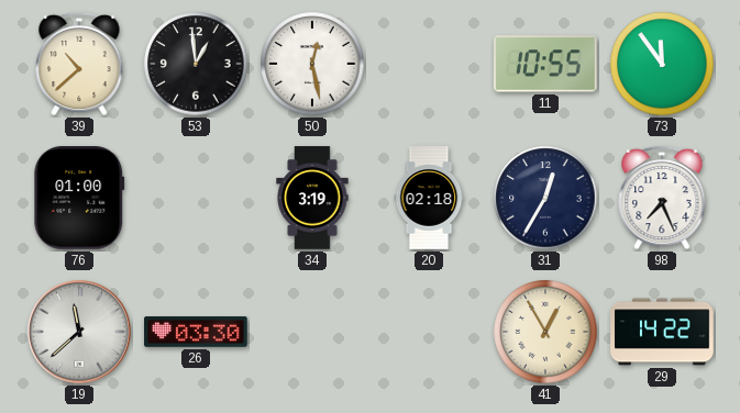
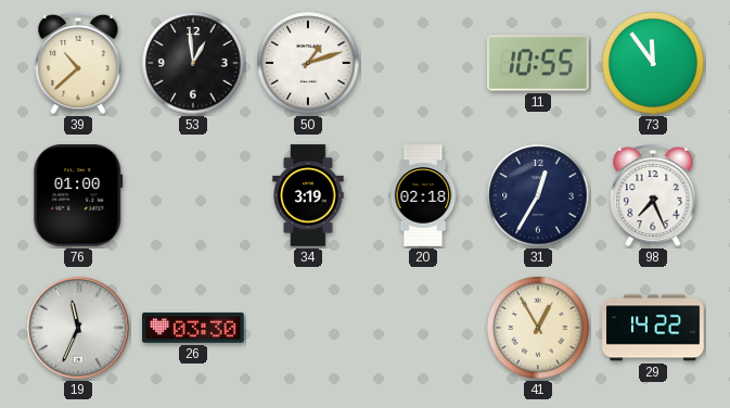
50: 12:28 -> 1:12
19: 11:38 -> 11:34
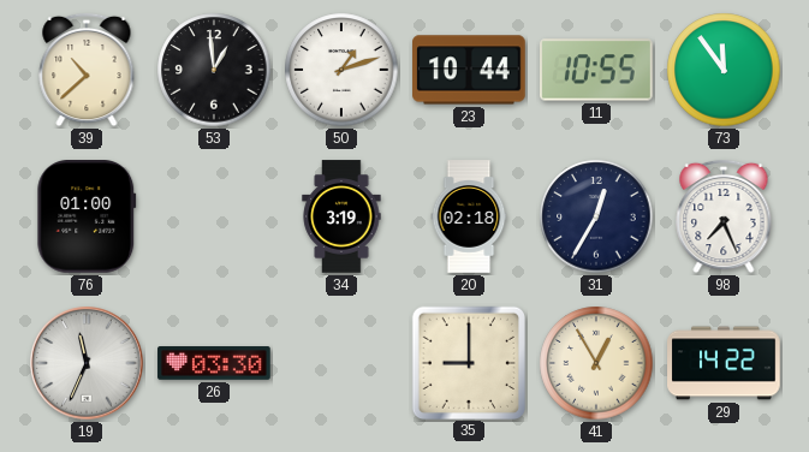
23: none -> 10:44
35: none -> 9:00
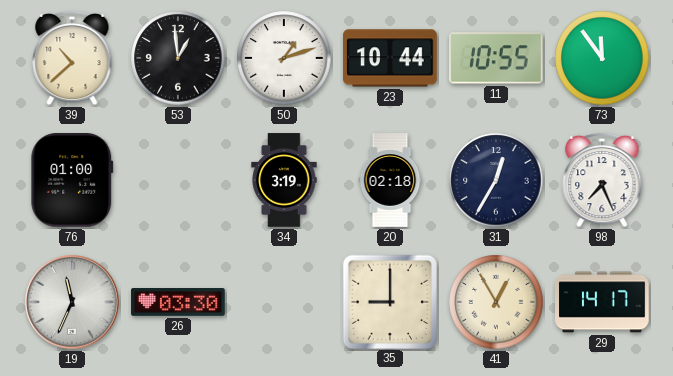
29: 14:22 -> 14:17
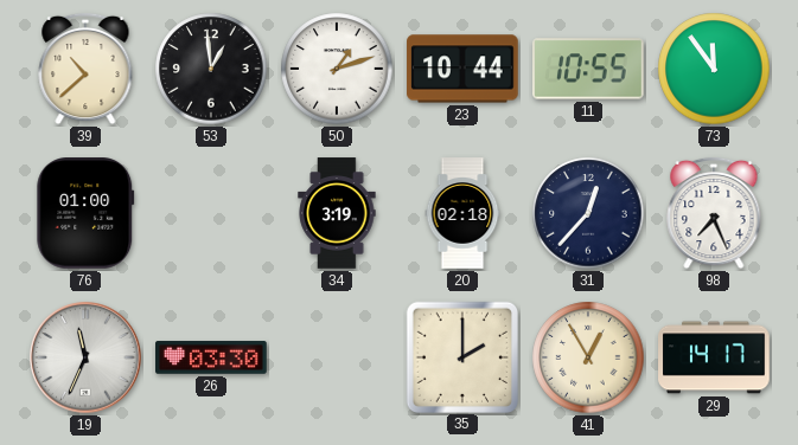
31: 12:35 -> 12:37
35: 9:00 -> 2:00
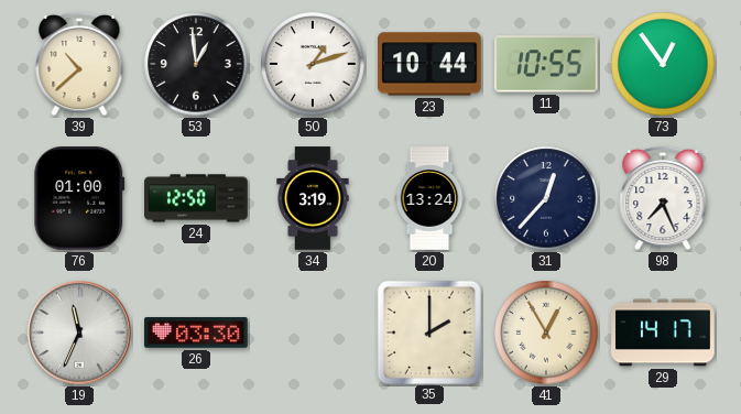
73: 11:54 -> 12:54
24: none -> 12:50
20: 02:18 -> 13:24
